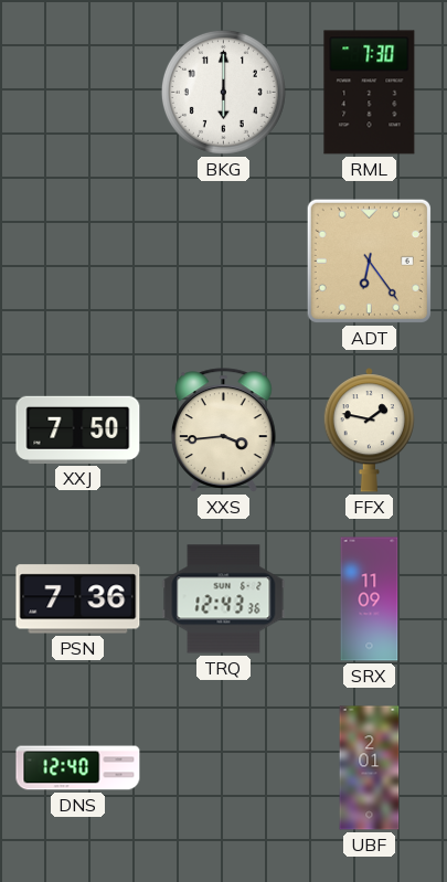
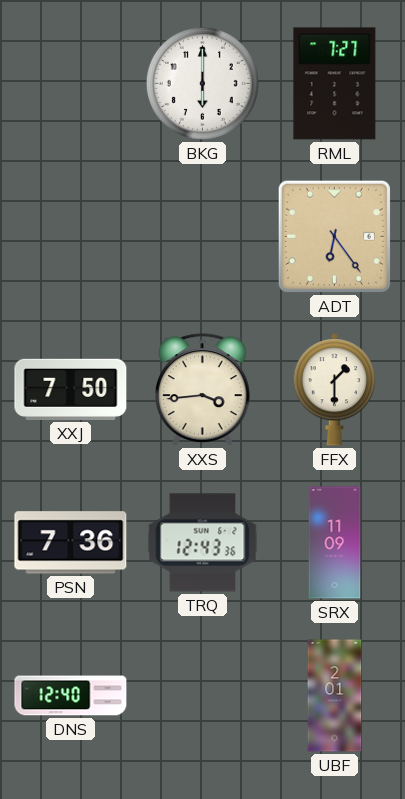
RML: 7:30 -> 7:27
FFX: 1:47 -> 1:30
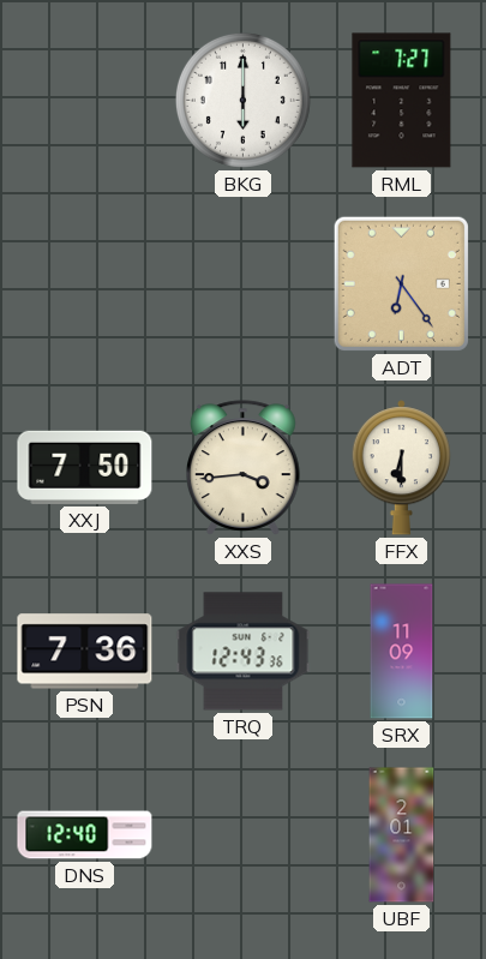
FFX: 1:30 -> 6:30
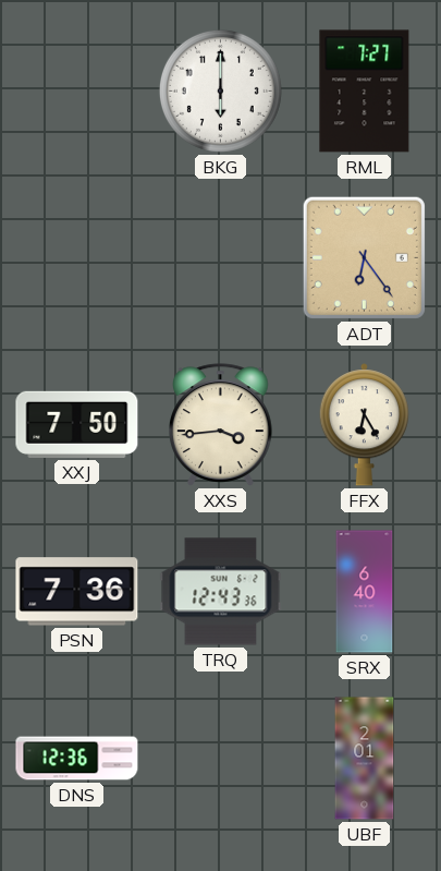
FFX: 6:30 -> 6:25
SRX: 11:09 -> 6:40
DNS: 12:40 -> 12:36
